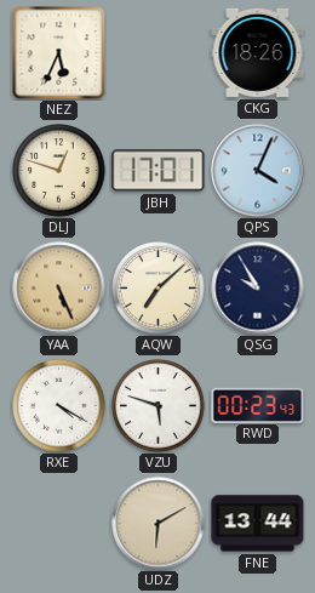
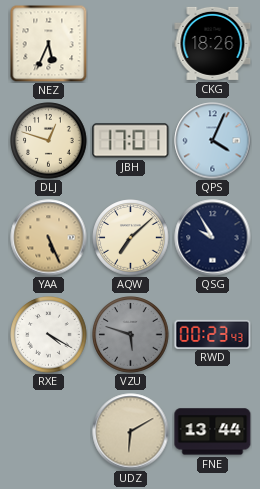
VZU dial: white -> grey
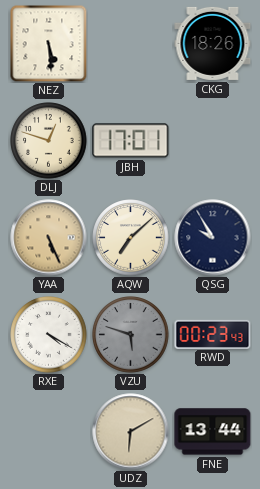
NEZ: 5:34 -> 5:29
QPS: 4:04 -> none
